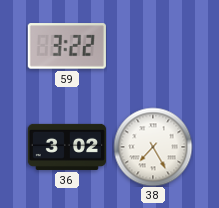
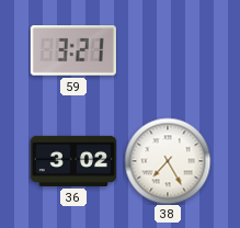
59: 3:22 -> 3:21
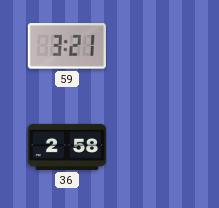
36: 3:02 -> 2:58
38: 7:25 -> none
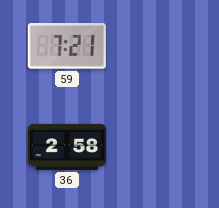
59: 3:21 -> 7:21
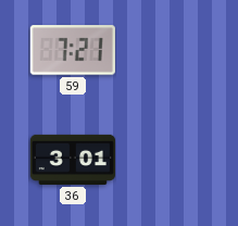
36: 2:58 -> 3:01
